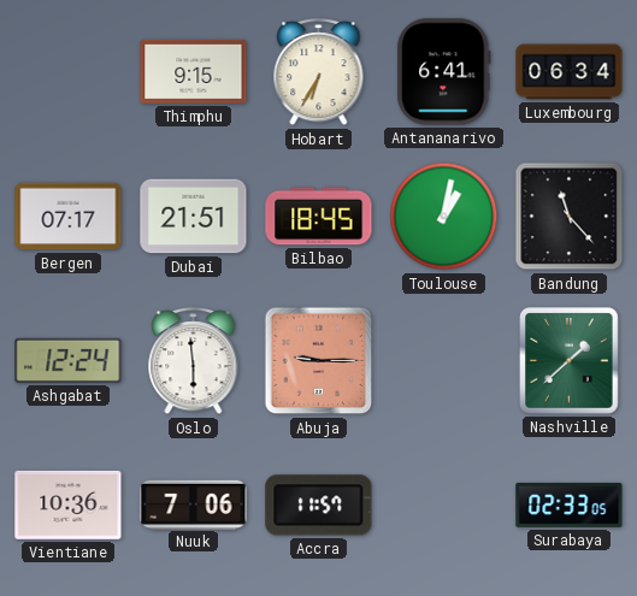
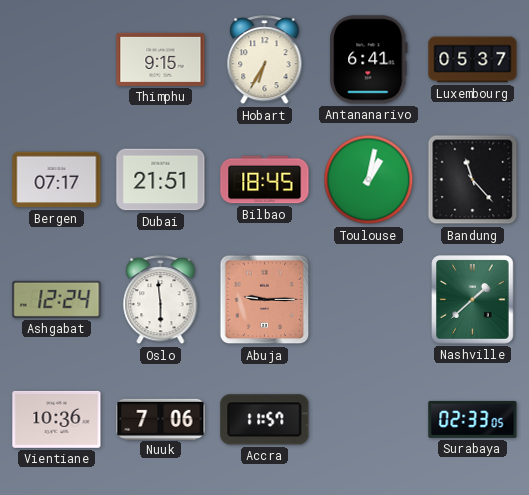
Luxembourg: 06:34 -> 05:37
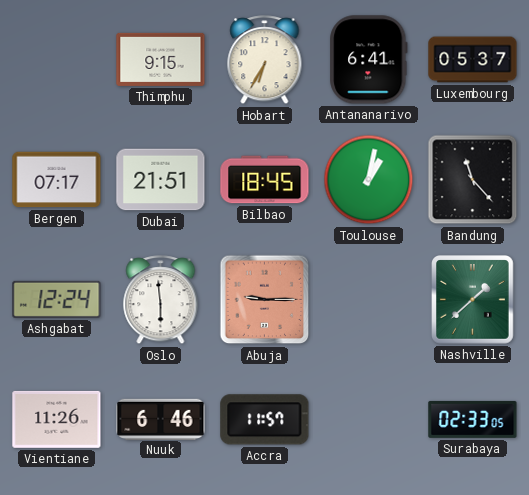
Vientiane: 10:36 -> 11:26
Nuuk: 7:06 -> 6:46
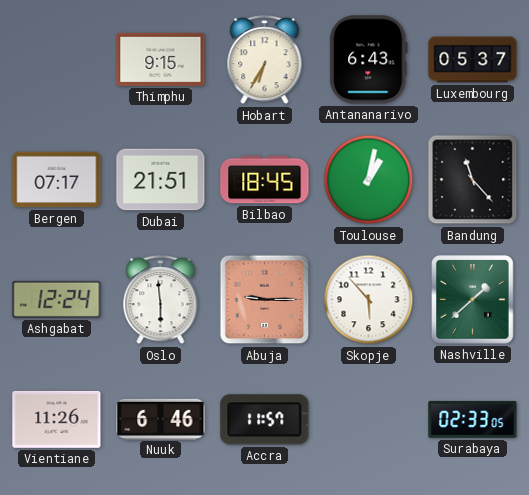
Antananarivo: 6:41 -> 6:43
Skopje: none -> 5:53
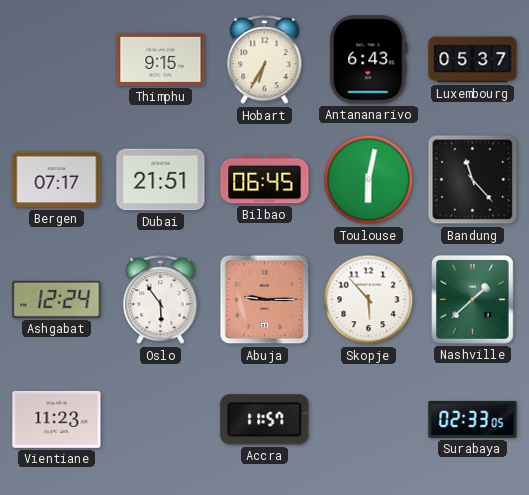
Bilbao: 18:45 -> 06:45
Toulouse: 1:02 -> 6:02
Oslo: 5:59 -> 5:54
Vientiane: 11:26 -> 11:23
Nuuk: 6:46 -> none
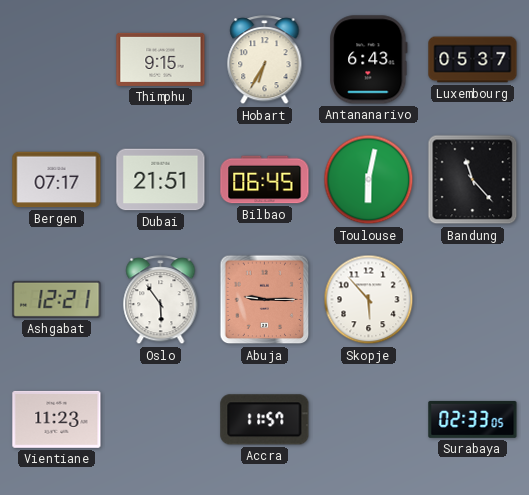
Ashgabat: 12:24 -> 12:21
Nashville: 1:38 -> none
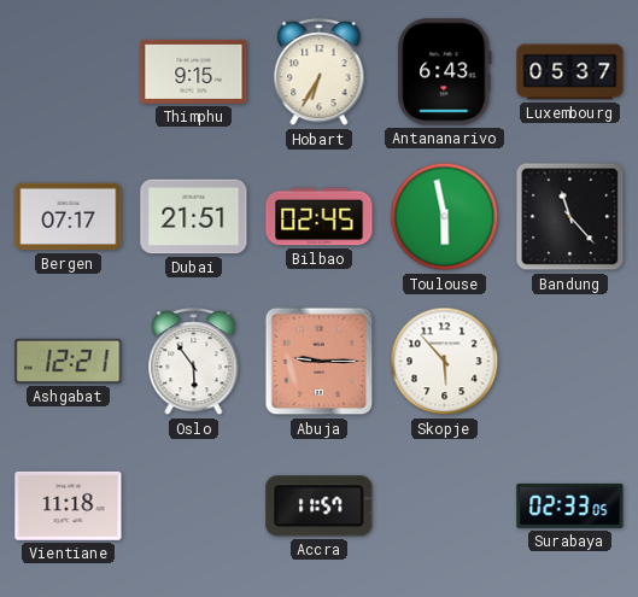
Bilbao: 06:45 -> 02:45
Toulouse: 6:02 -> 5:58
Vientiane: 11:23 -> 11:18
